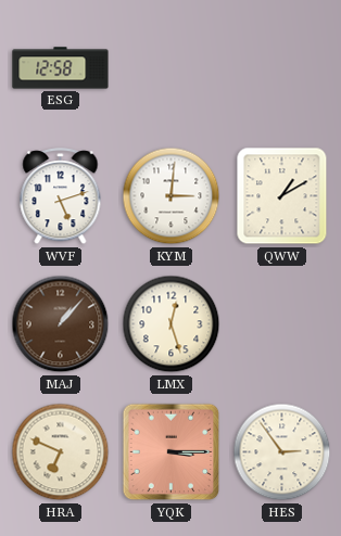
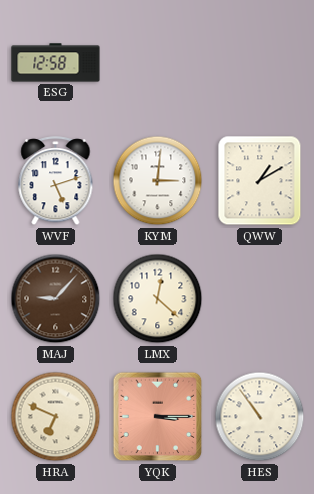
MAJ: 1:07 -> 9:07
LMX: 12:27 -> 12:22
HES: 2:54 -> 10:54
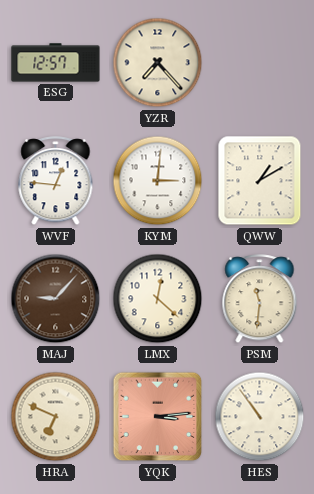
ESG: 12:58 -> 12:57
YZR: none -> 7:23
WVF: 5:12 -> 12:46
PSM: none -> 11:31
YQK: 3:15 -> 3:14
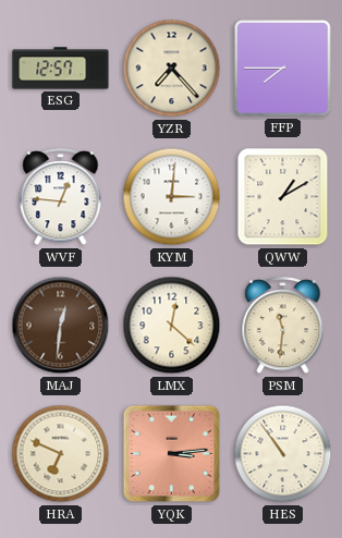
FFP: none -> 7:45
MAJ: 9:07 -> 12:31
